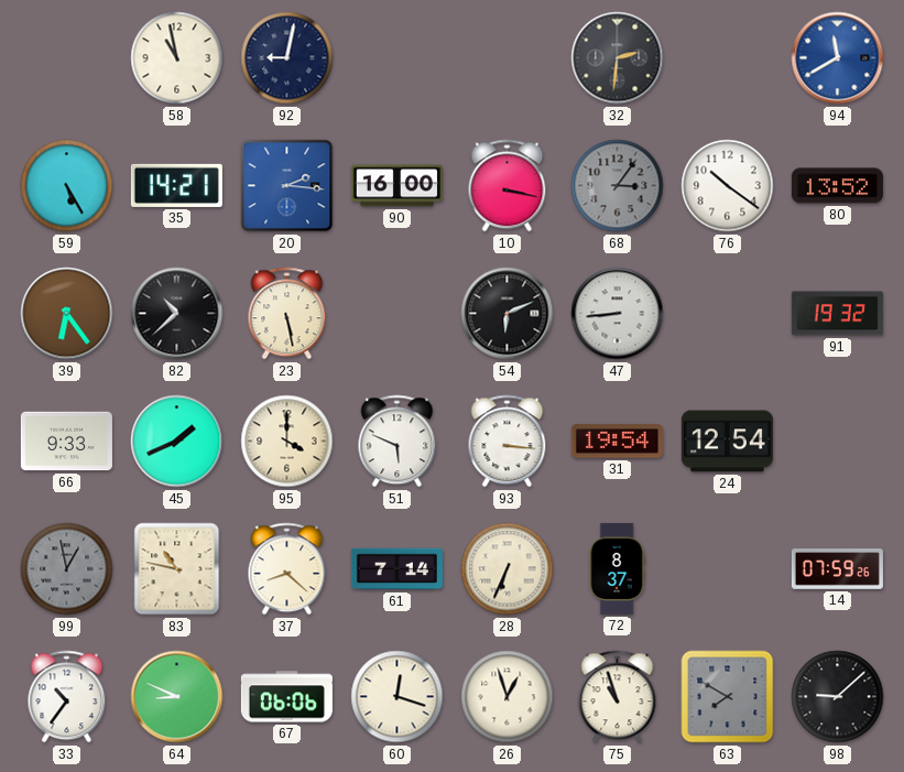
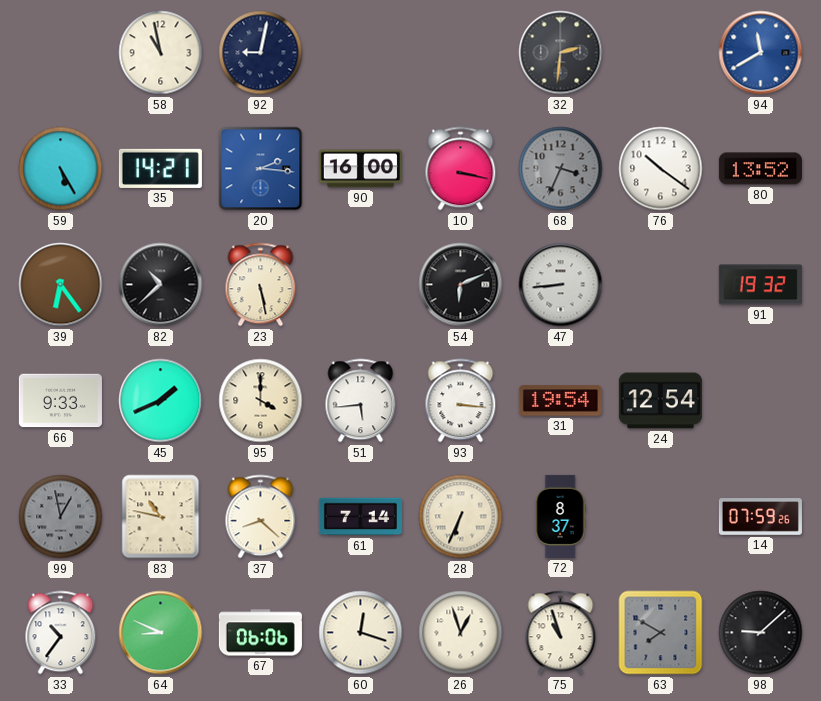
68: 3:06 -> 3:34
51: 5:49 -> 5:44
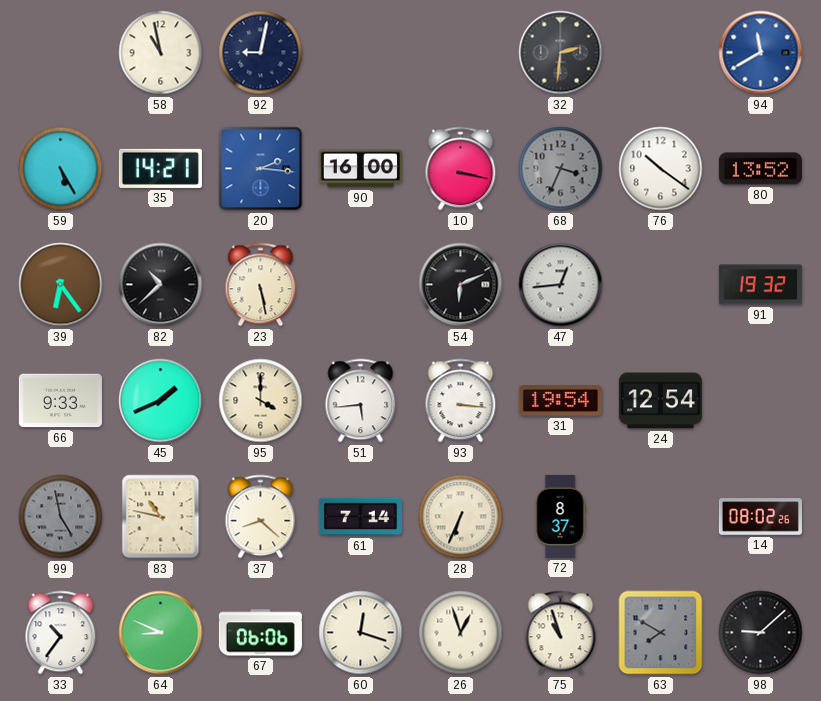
47: 8:44 -> 12:44
99: 12:58 -> 4:58
14: 07:59 -> 08:02
